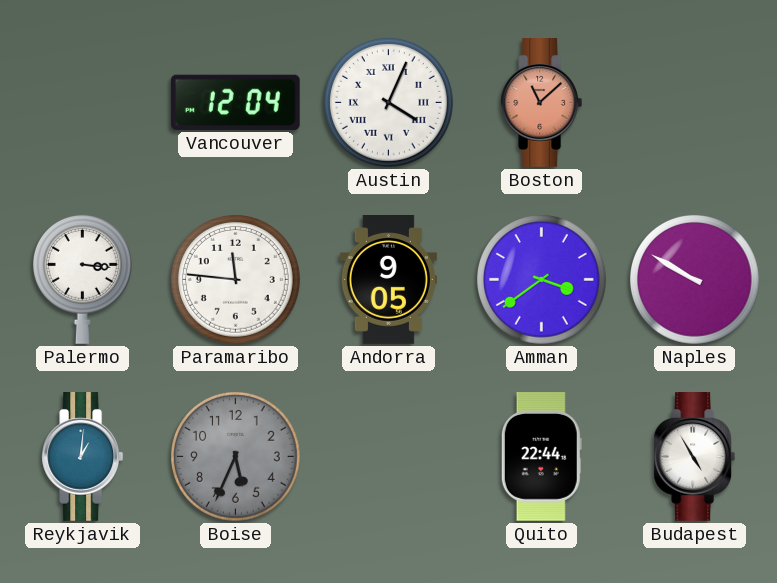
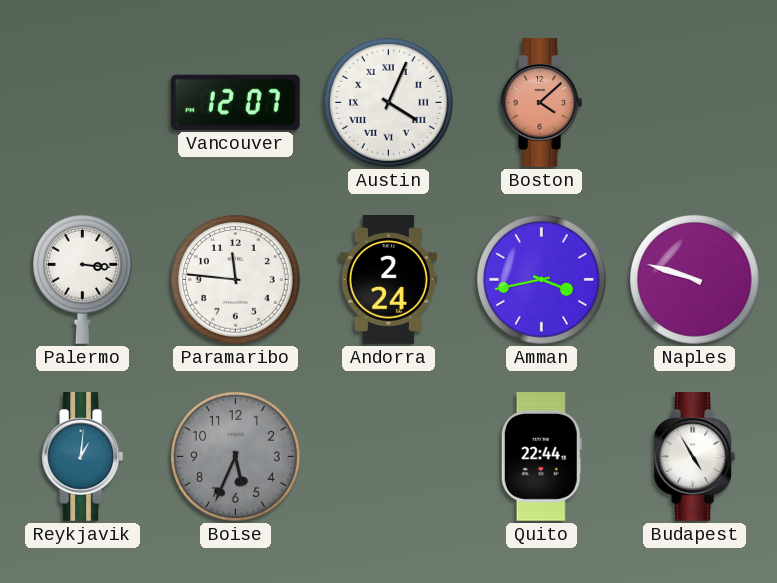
Vancouver: 12:04 -> 12:07
Boston: 11:08 -> 4:08
Andorra: 9:05 -> 2:24
Amman: 3:39 -> 3:43
Naples: 9:50 -> 9:48
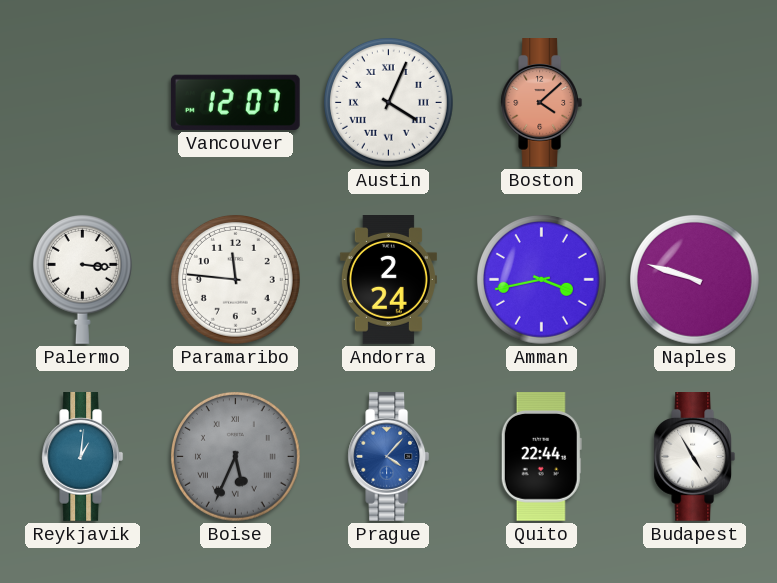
Boise numerals: Arabic -> Roman
Prague: none -> 4:07
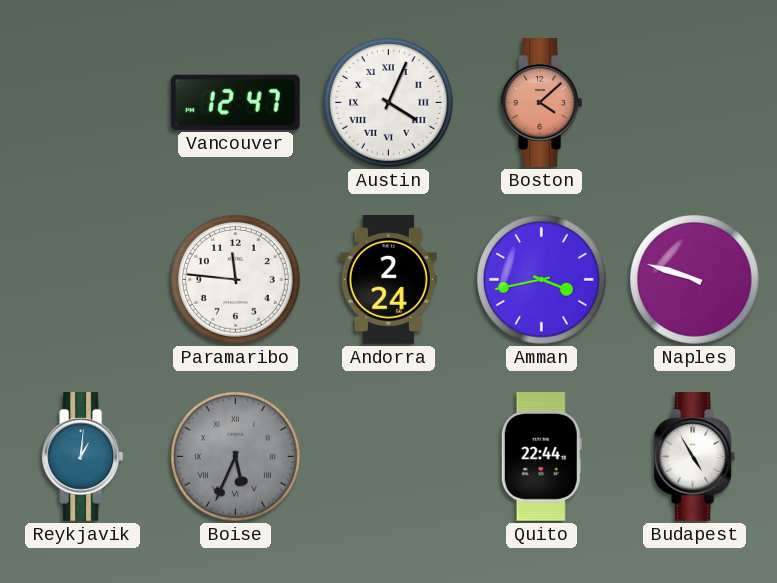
Vancouver: 12:07 -> 12:47
Palermo: 3:16 -> none
Prague: 4:07 -> none
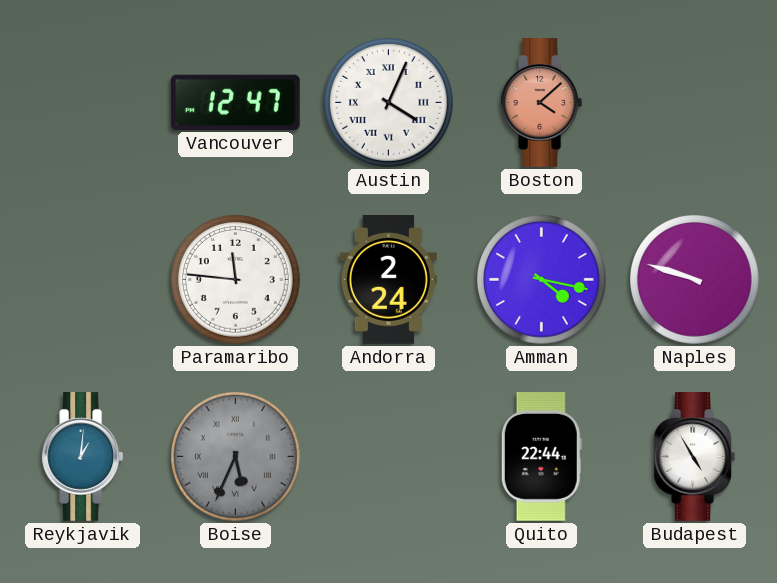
Amman: 3:43 -> 4:17
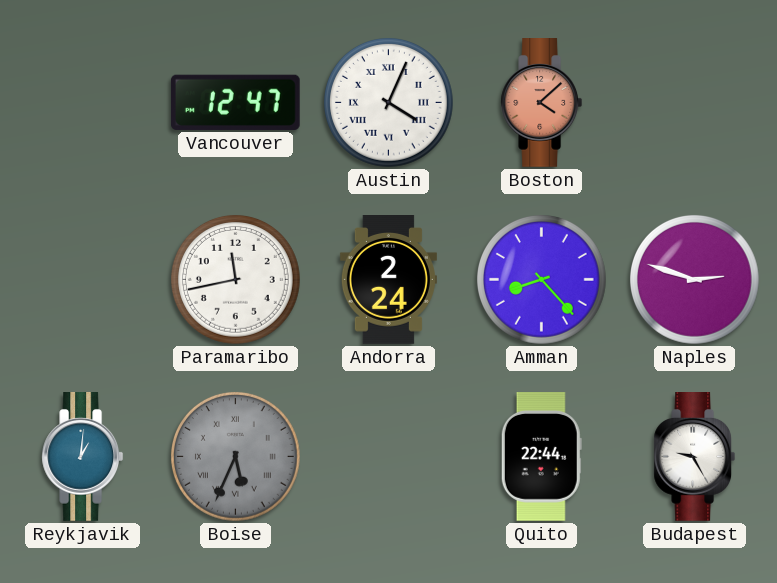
Paramaribo: 11:46 -> 11:43
Amman: 4:17 -> 8:23
Naples: 9:48 -> 2:48
Budapest: 4:55 -> 9:25
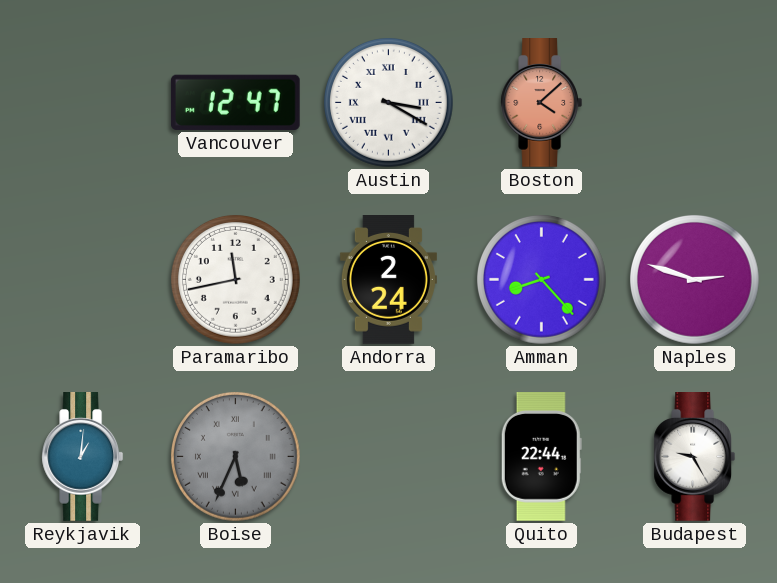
Austin: 4:04 -> 3:20
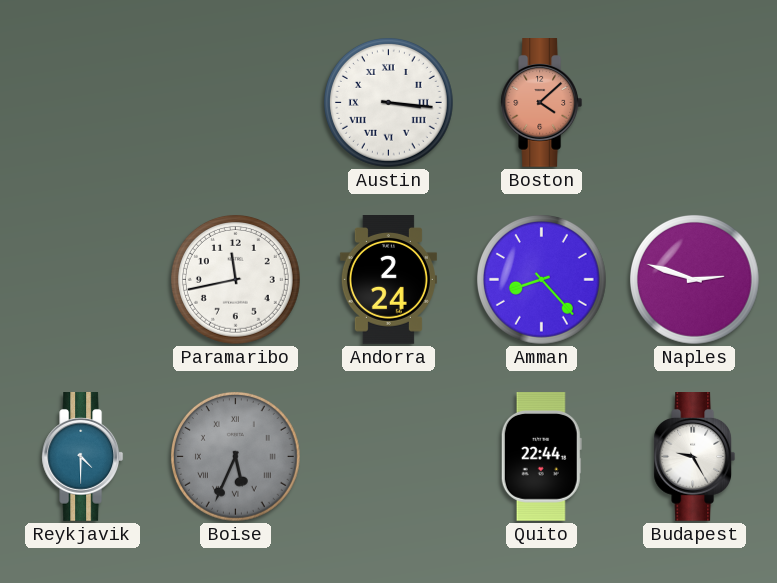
Vancouver: 12:47 -> none
Austin: 3:20 -> 3:16
Reykjavik: 1:01 -> 4:30
